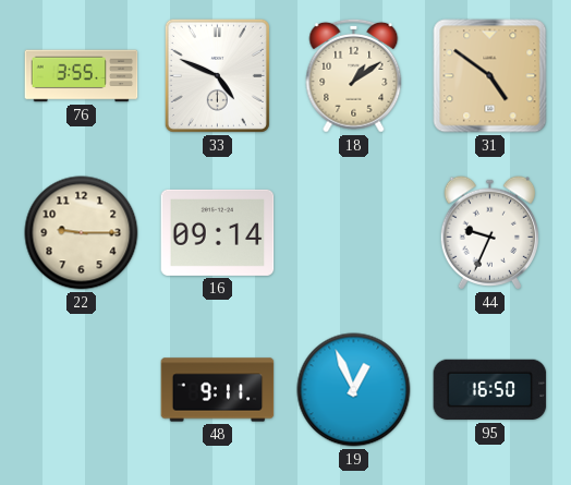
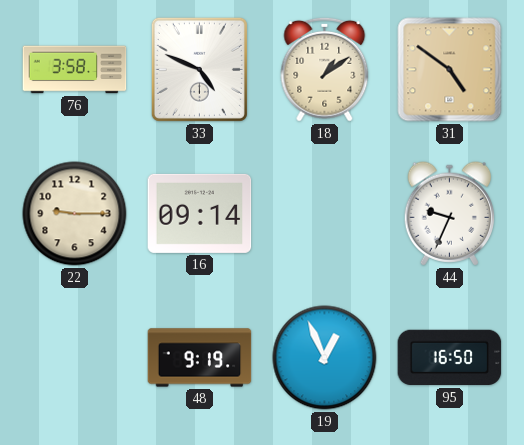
76: 3:55 -> 3:58
48: 9:11 -> 9:19
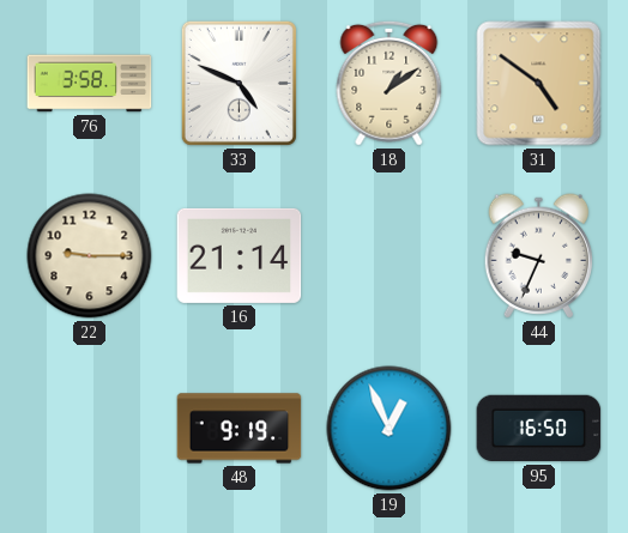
16: 09:14 -> 21:14
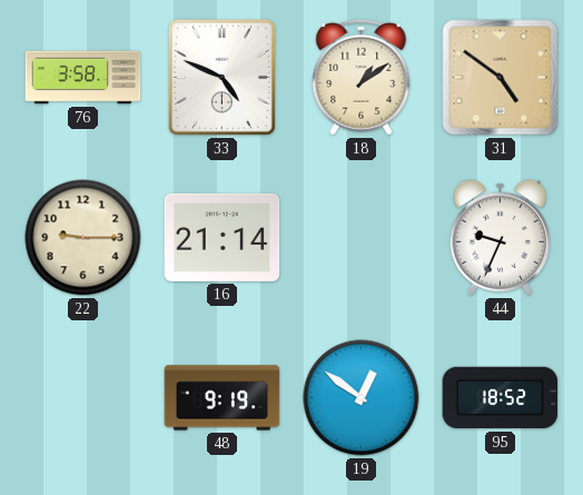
19: 12:56 -> 12:51
95: 16:50 -> 18:52
